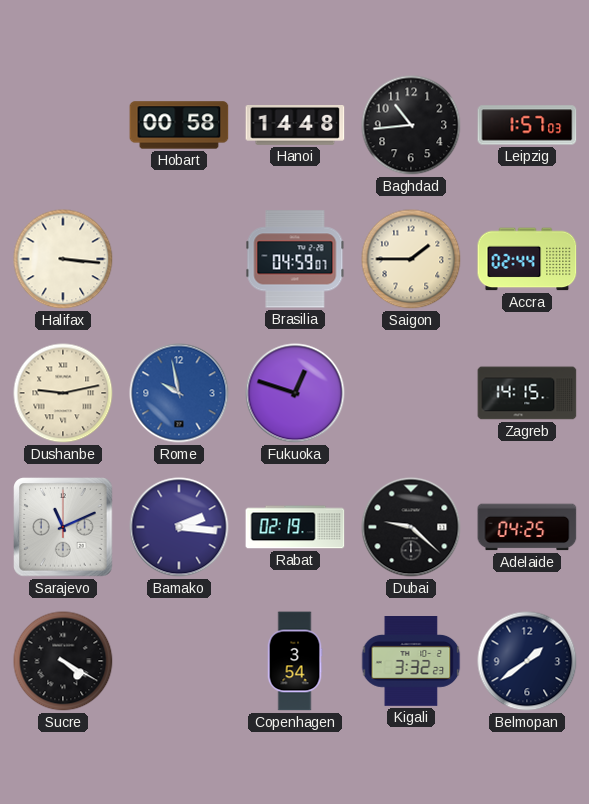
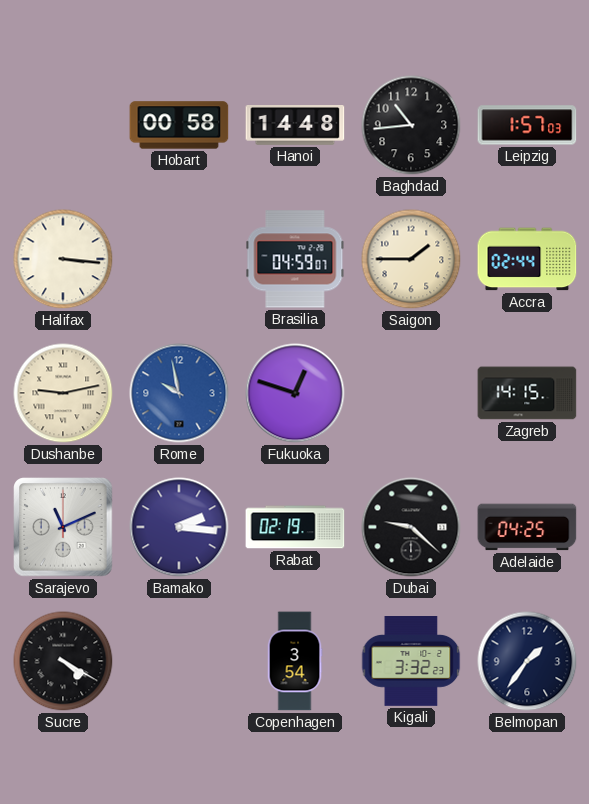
Belmopan: 1:39 -> 1:36
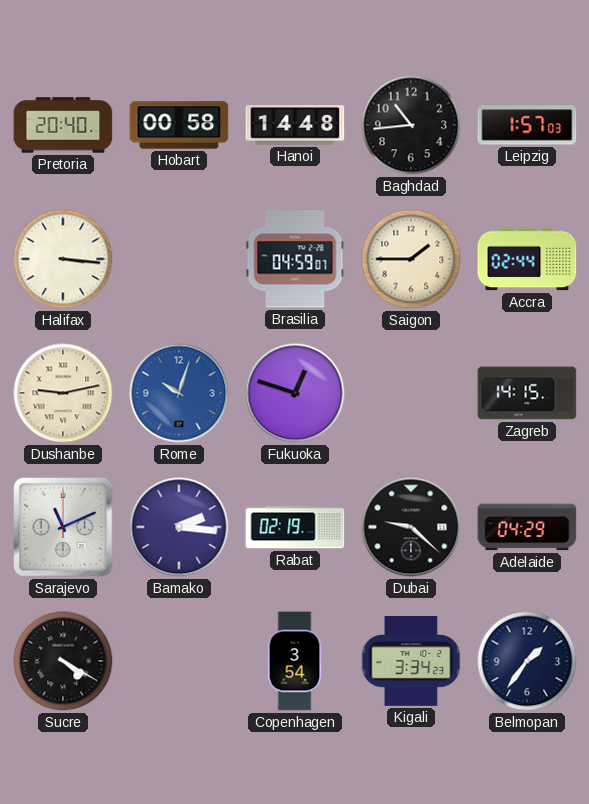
Pretoria: none -> 20:40
Rome: 9:58 -> 10:03
Adelaide: 04:25 -> 04:29
Kigali: 3:32 -> 3:34
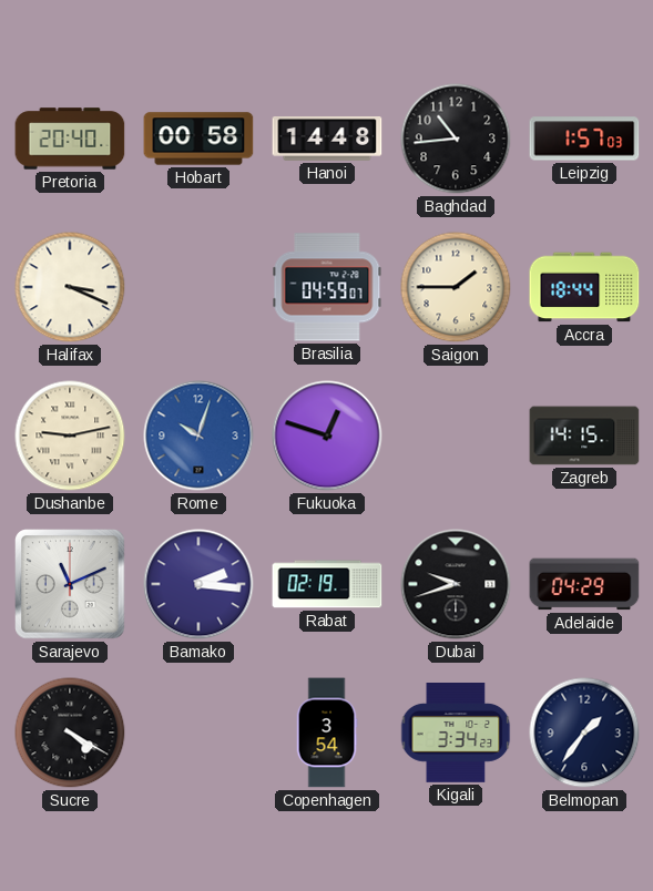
Halifax: 3:16 -> 3:19
Accra: 02:44 -> 18:44
Dubai: 9:22 -> 9:42
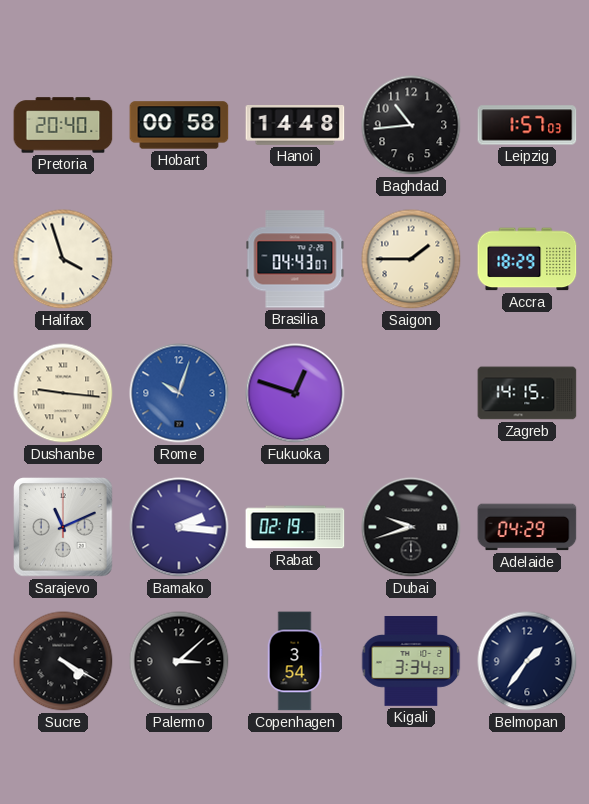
Halifax: 3:19 -> 3:57
Brasilia: 04:59 -> 04:43
Accra: 18:44 -> 18:29
Dushanbe: 9:13 -> 9:16
Palermo: none -> 3:08
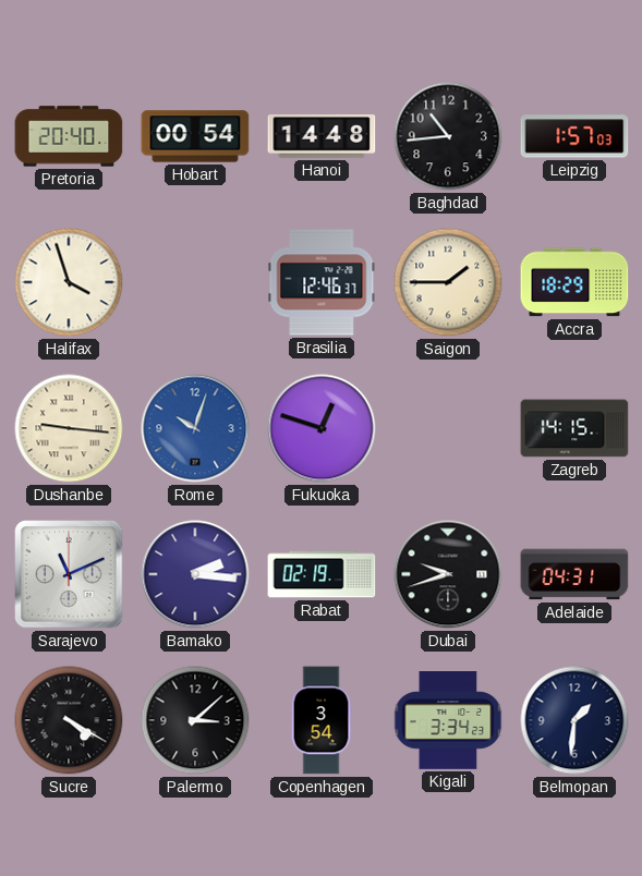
Hobart: 00:58 -> 00:54
Brasilia: 04:43 -> 12:46
Adelaide: 04:29 -> 04:31
Belmopan: 1:36 -> 1:31
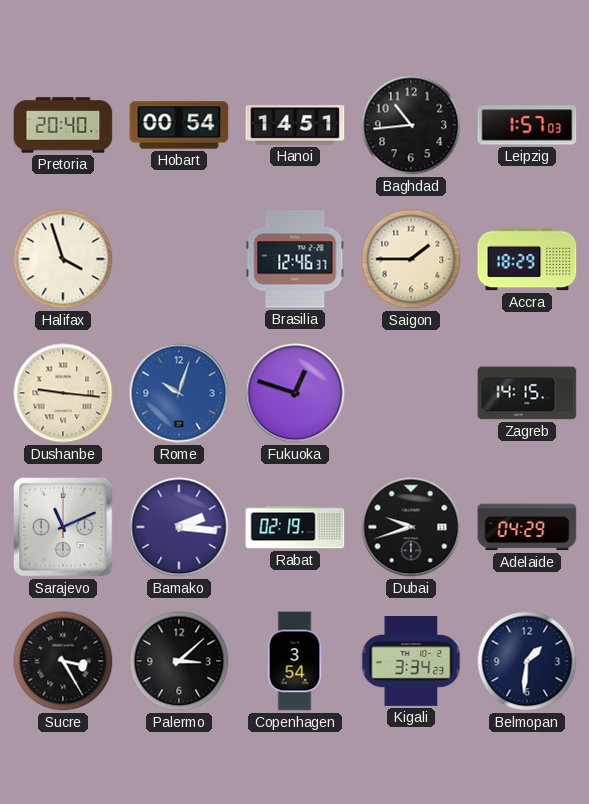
Hanoi: 14:48 -> 14:51
Adelaide: 04:31 -> 04:29
Sucre: 4:20 -> 3:25
